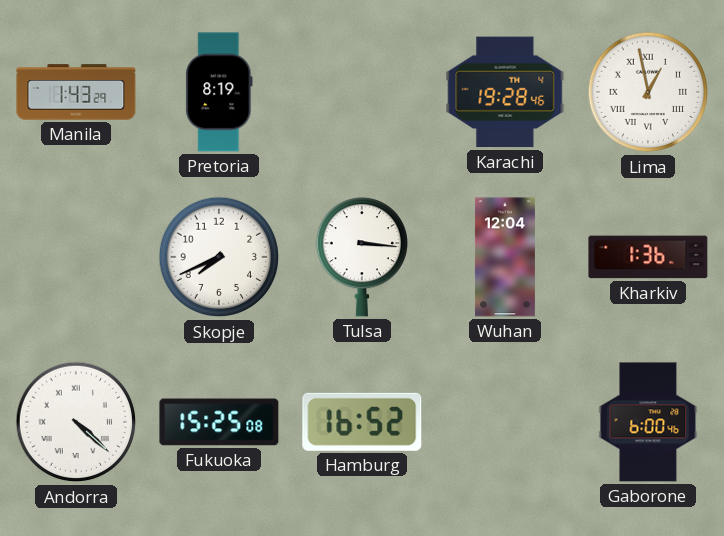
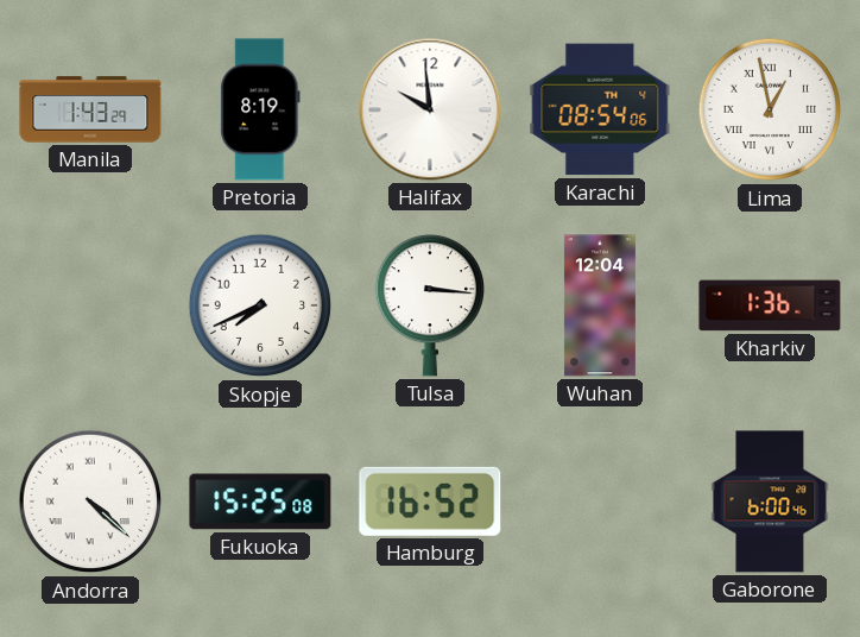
Halifax: none -> 9:59
Karachi: 19:28 -> 08:54
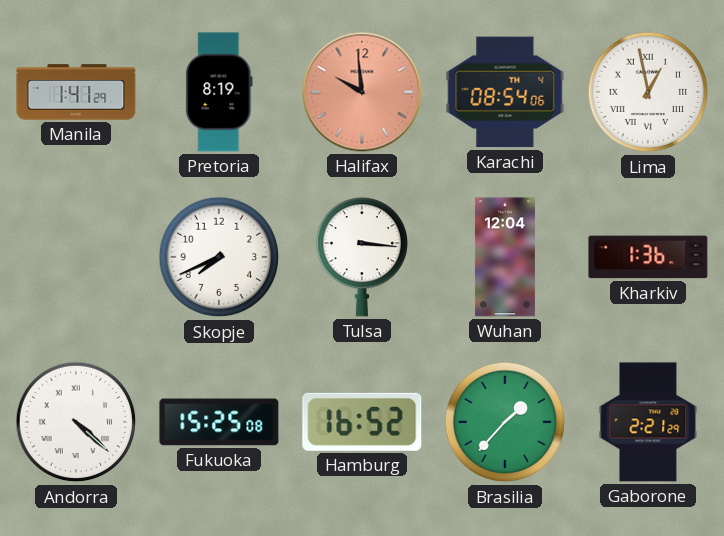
Manila: 1:43 -> 1:41
Halifax dial: white -> salmon
Brasilia: none -> 1:37
Gaborone: 6:00 -> 2:21
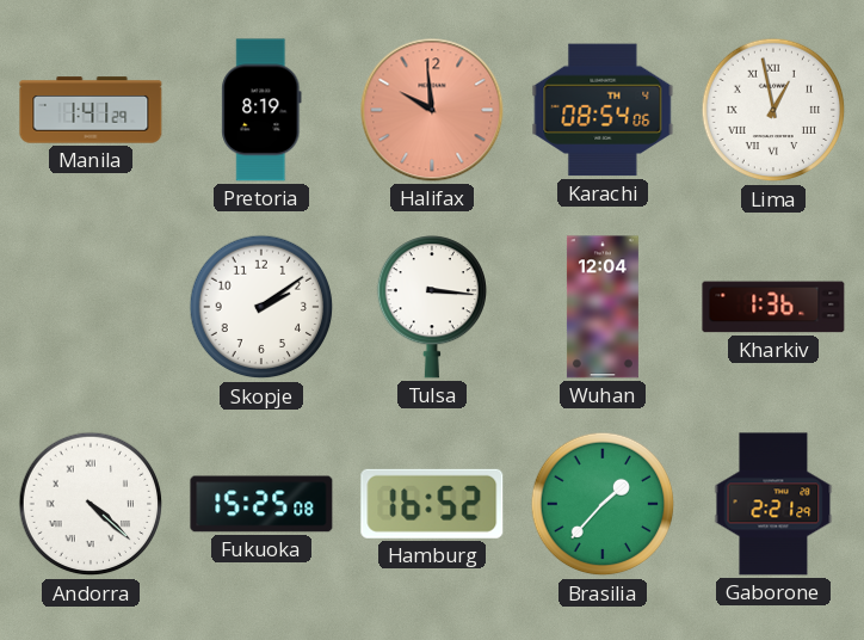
Skopje: 7:41 -> 2:09
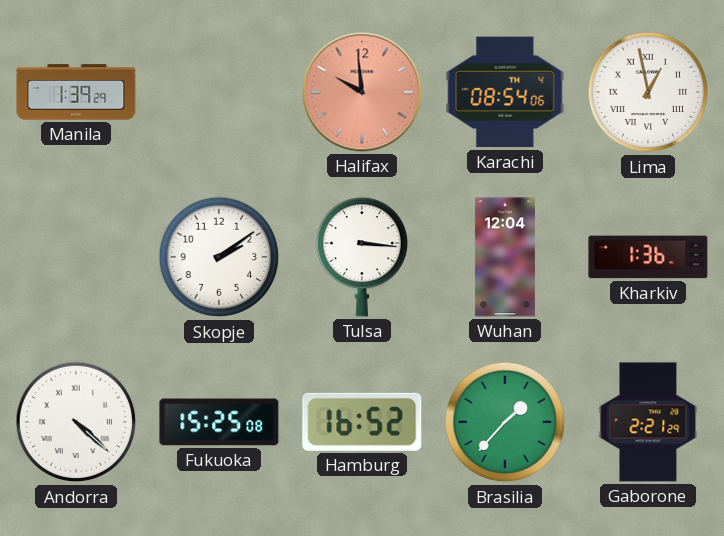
Manila: 1:41 -> 1:39
Pretoria: 8:19 -> none
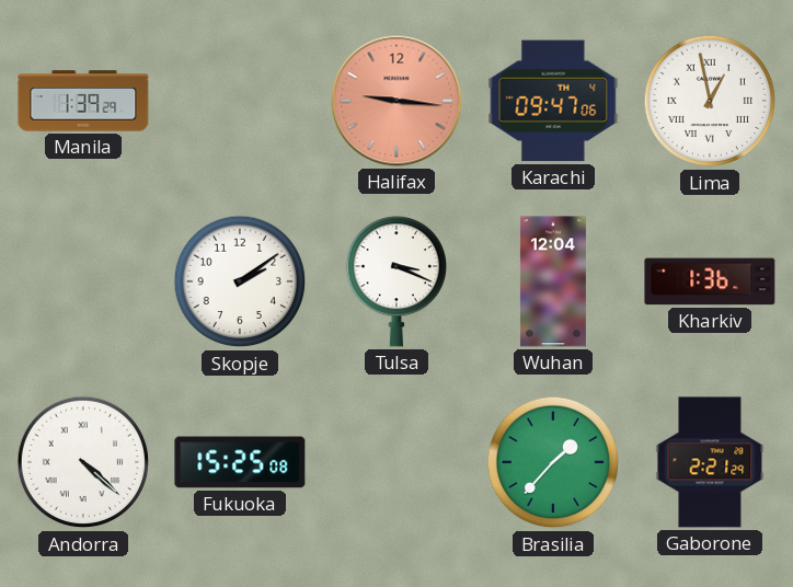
Halifax: 9:59 -> 9:16
Karachi: 08:54 -> 09:47
Tulsa: 3:16 -> 3:19
Hamburg: 16:52 -> none
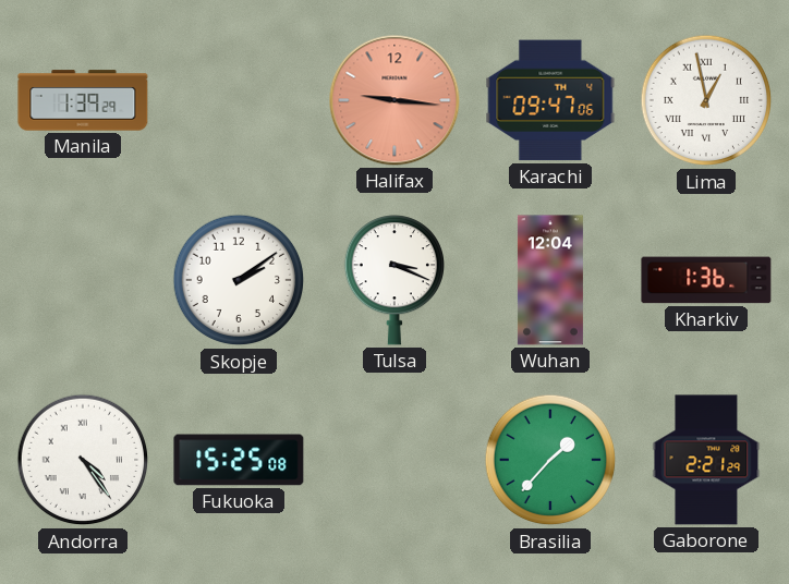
Andorra: 4:22 -> 4:24
